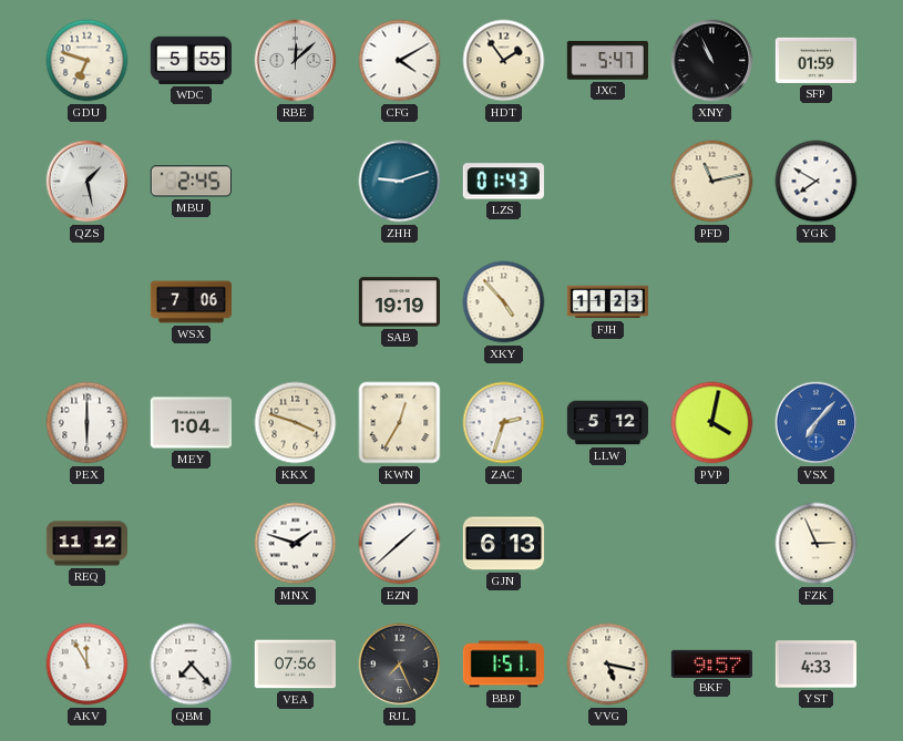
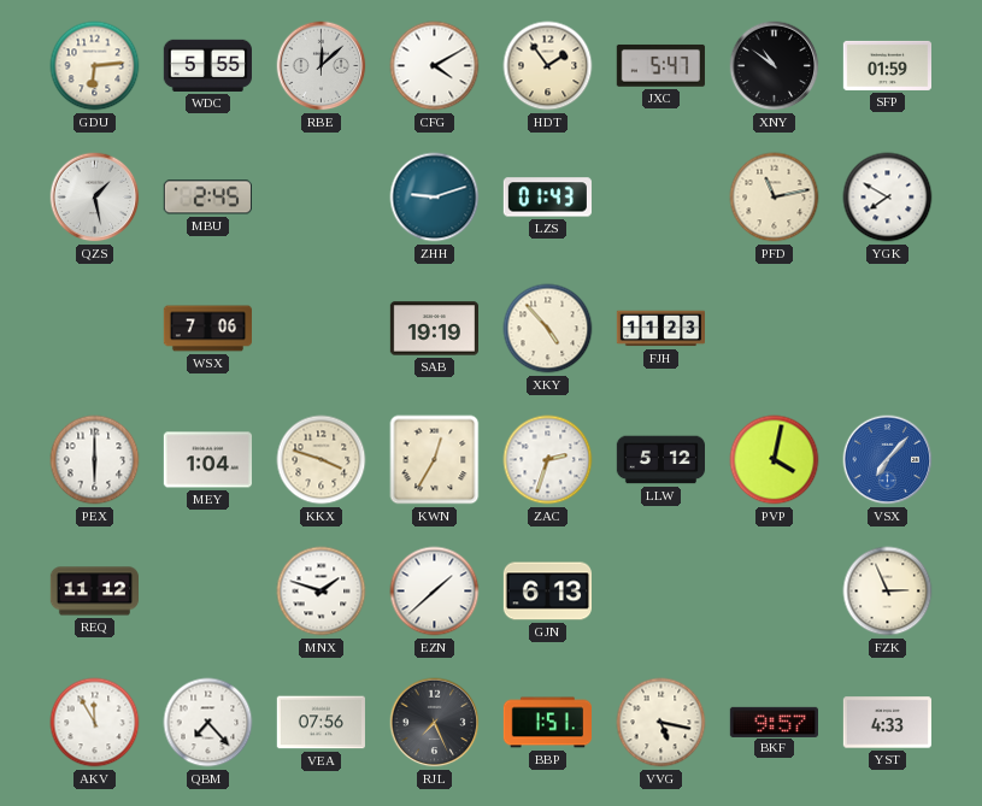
GDU: 6:48 -> 6:14
XNY: 10:56 -> 10:51
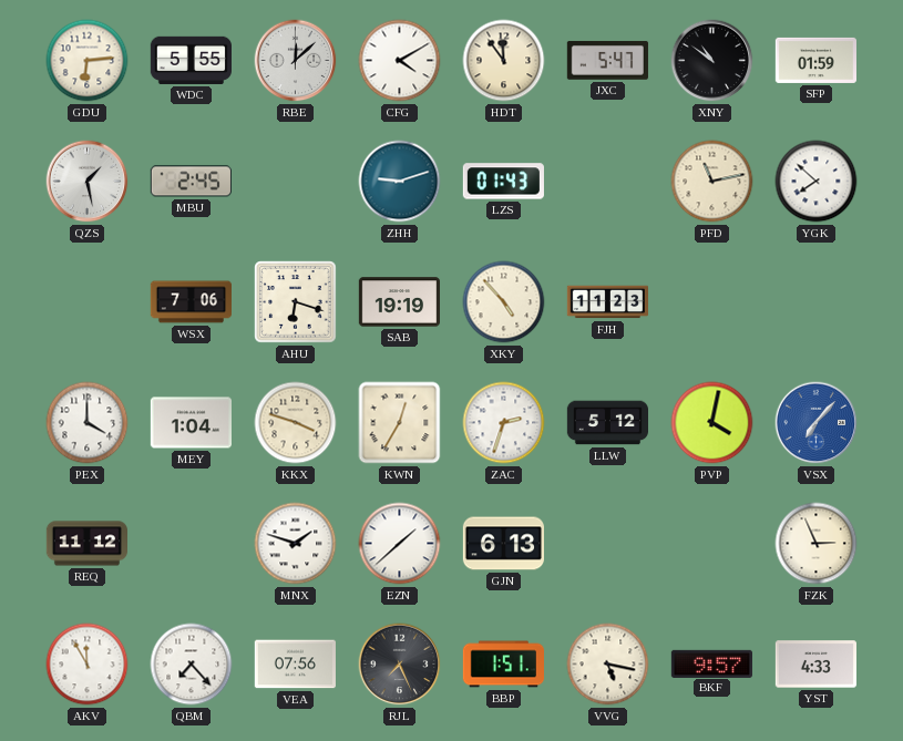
HDT: 1:54 -> 11:54
YGK: 7:50 -> 7:52
AHU: none -> 6:18
PEX: 6:00 -> 4:00
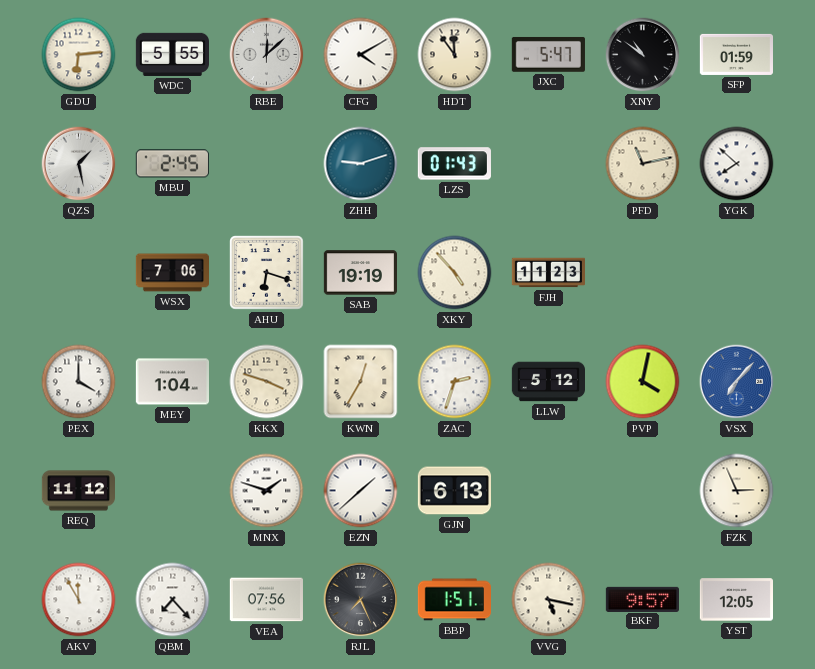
YST: 4:33 -> 12:05
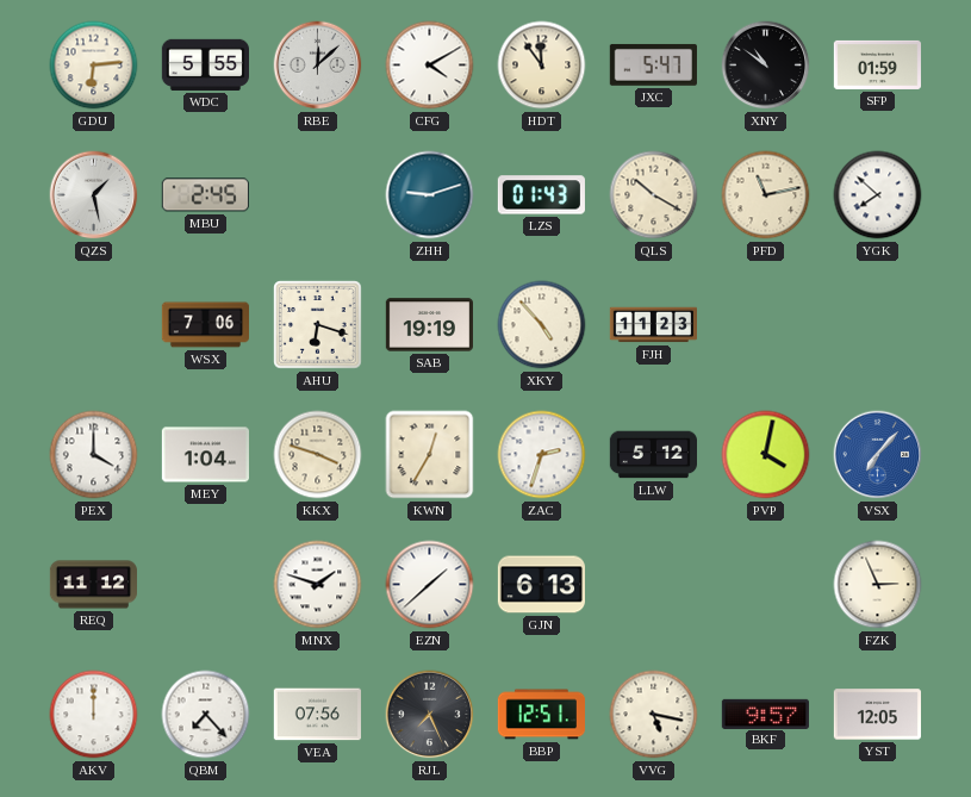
QLS: none -> 10:20
AKV: 11:55 -> 12:00
BBP: 1:51 -> 12:51
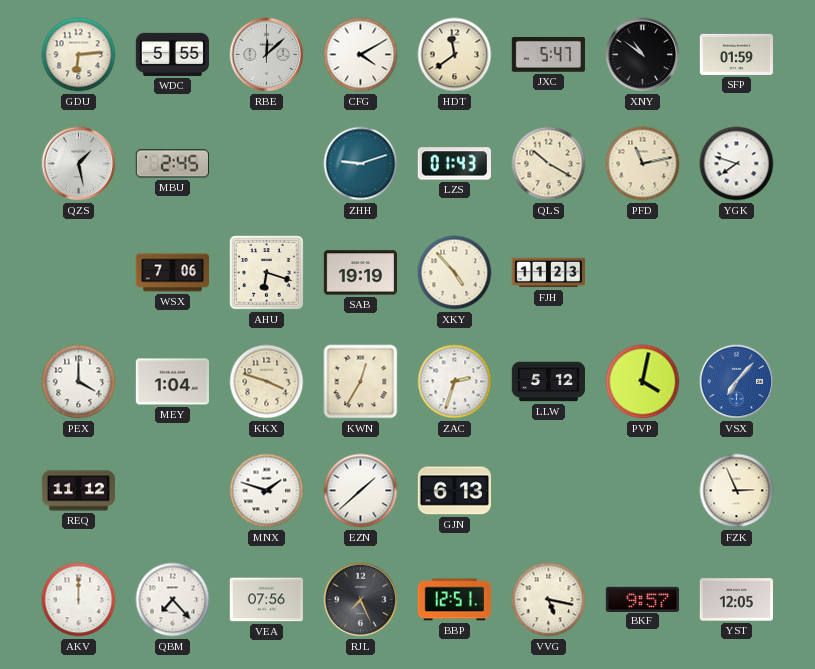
HDT: 11:54 -> 11:39
YGK: 7:52 -> 7:48
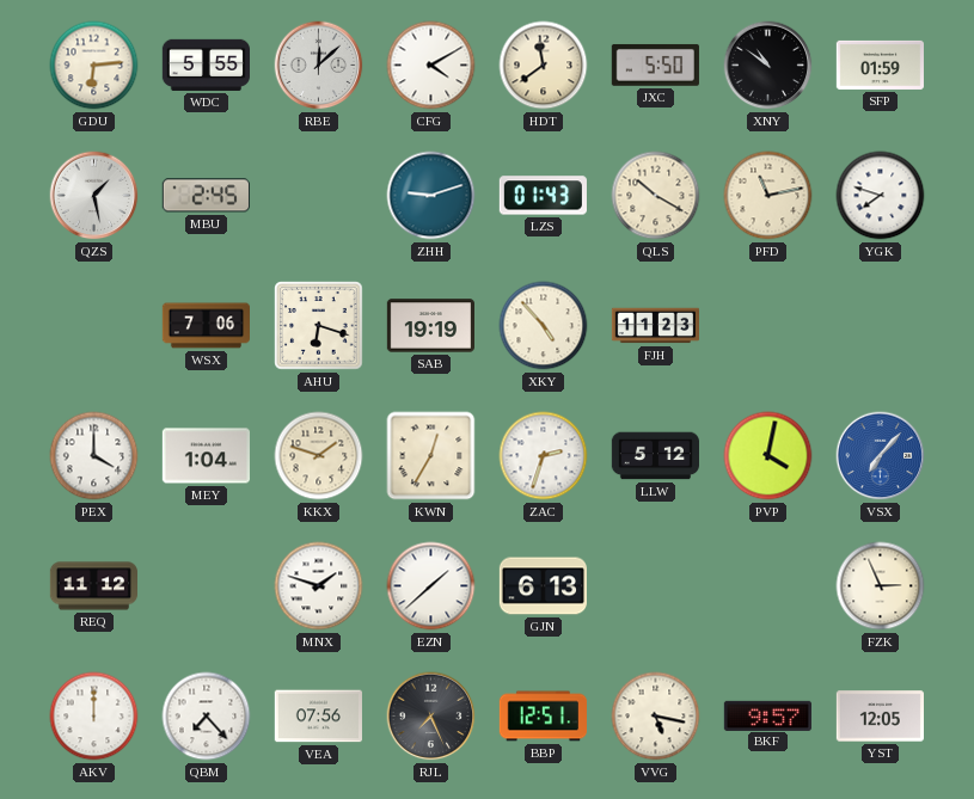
JXC: 5:47 -> 5:50
KKX: 3:48 -> 1:48
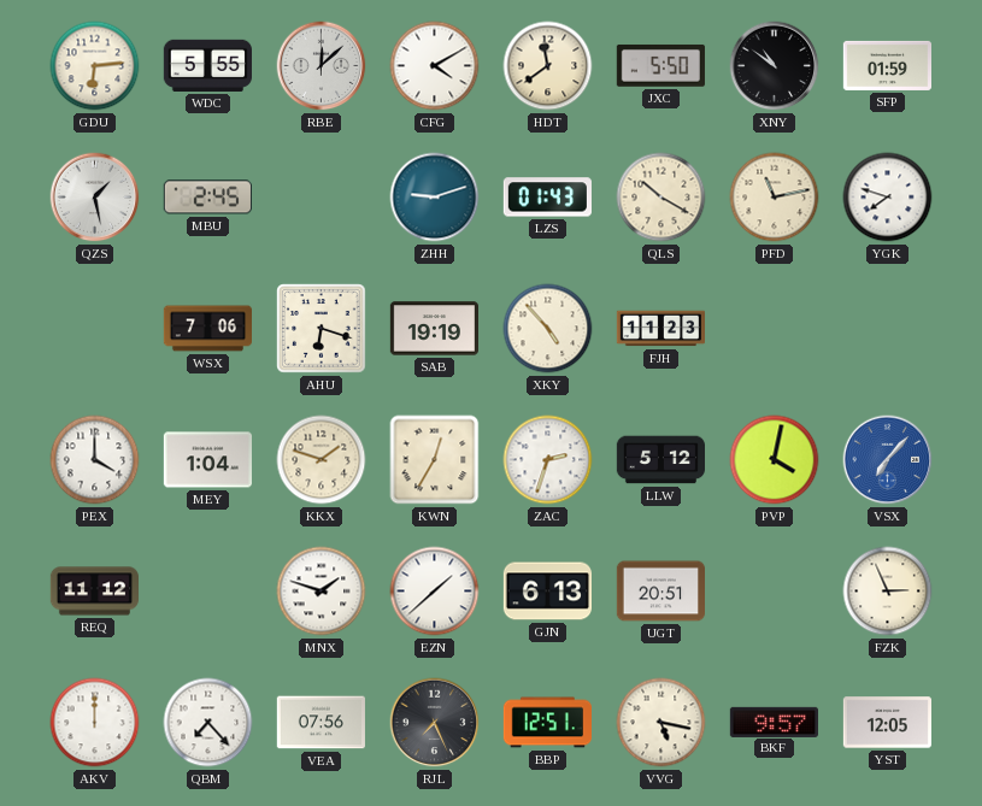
UGT: none -> 20:51
